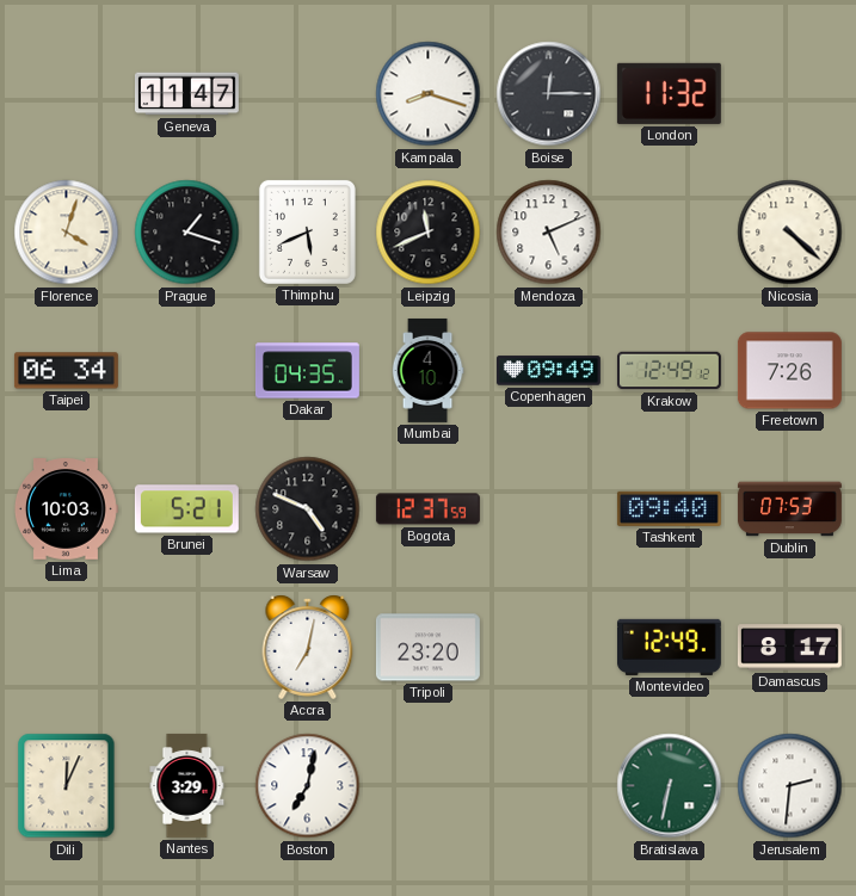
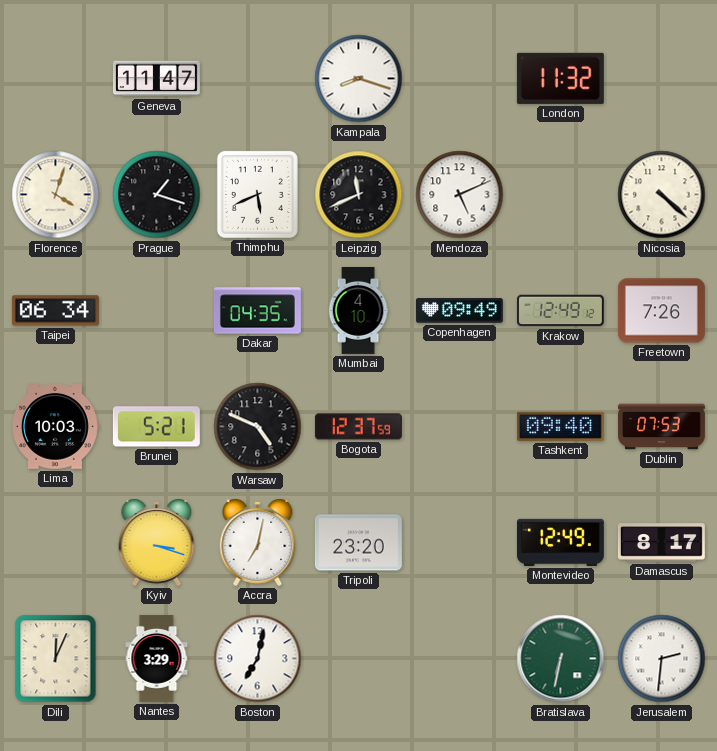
Boise: 12:15 -> none
Kyiv: none -> 3:18
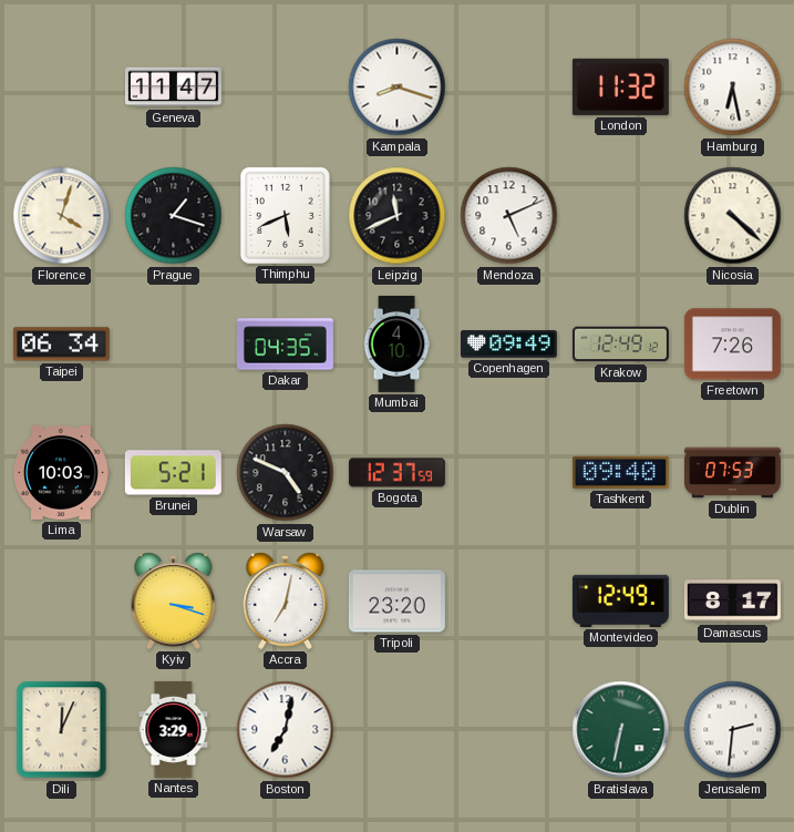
Hamburg: none -> 6:28
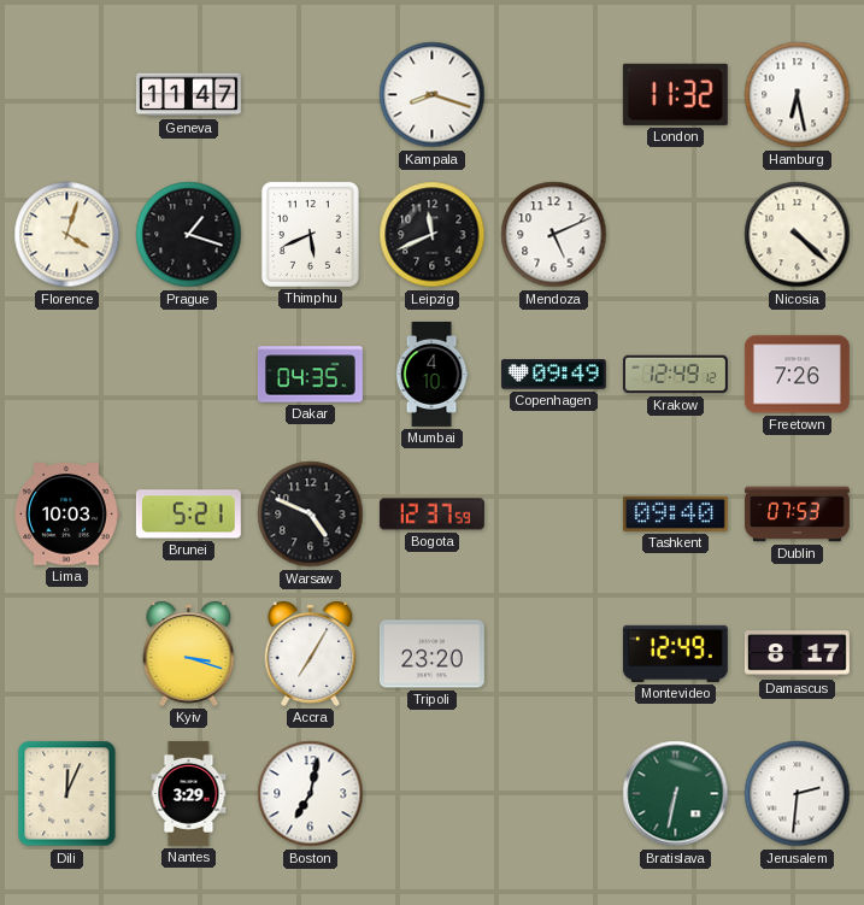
Taipei: 06:34 -> none
Accra: 7:02 -> 7:05
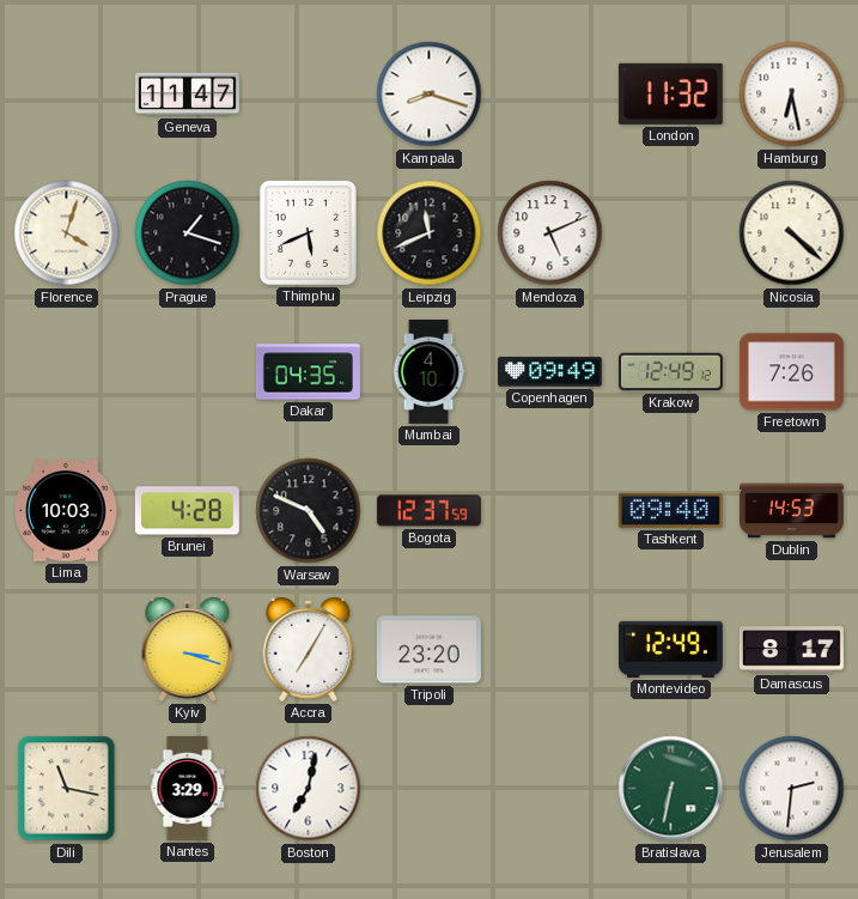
Brunei: 5:21 -> 4:28
Dublin: 07:53 -> 14:53
Dili: 12:04 -> 11:17
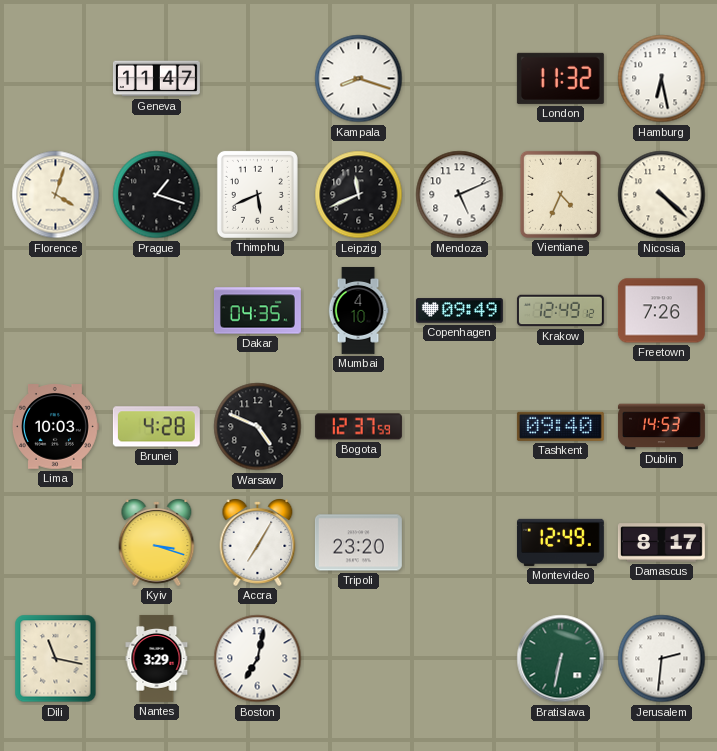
Vientiane: none -> 4:34
